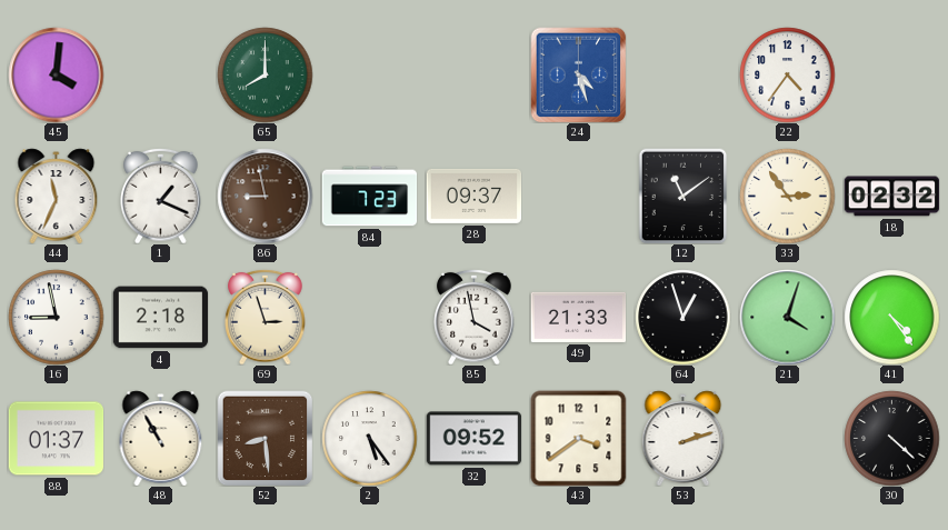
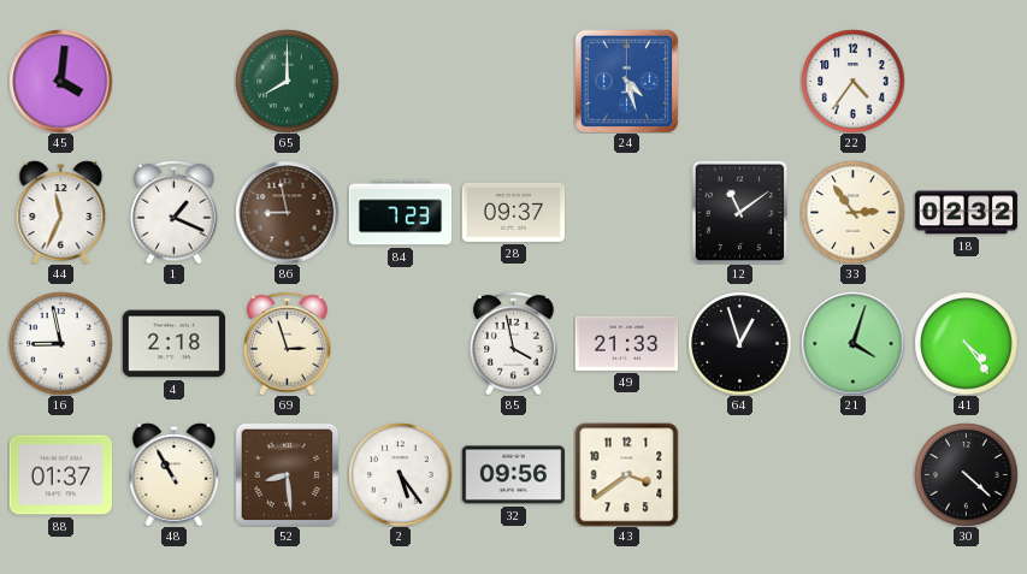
32: 09:52 -> 09:56
53: 2:12 -> none
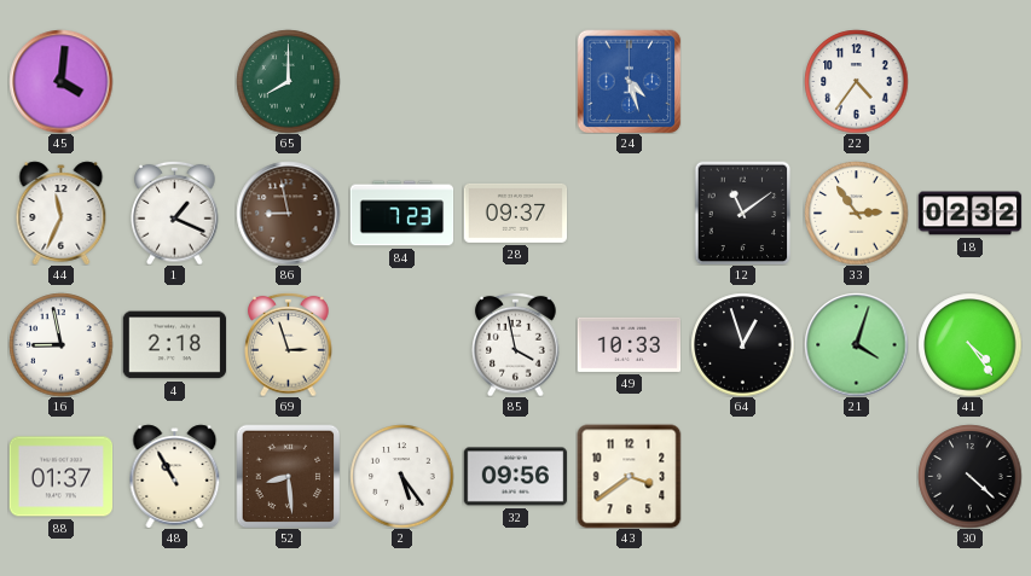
49: 21:33 -> 10:33
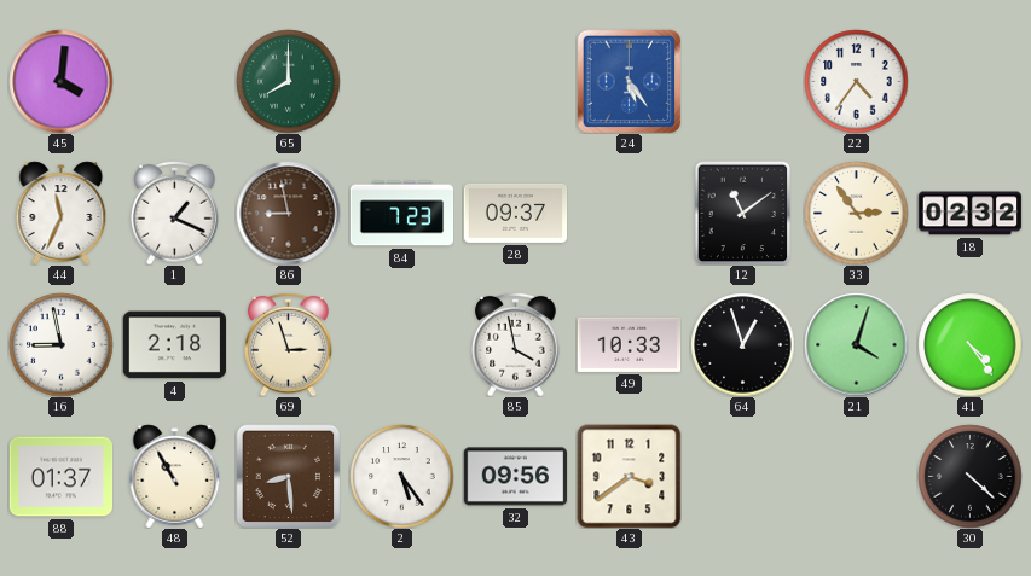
24: 4:27 -> 5:24
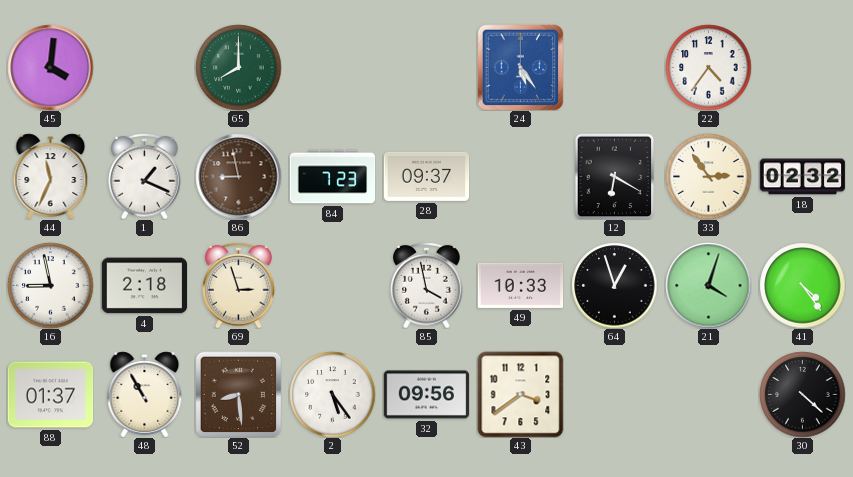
12: 11:09 -> 6:20
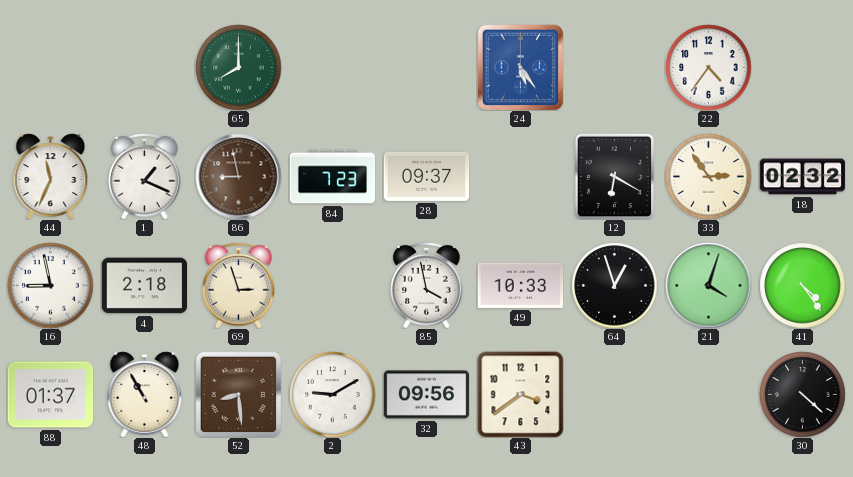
45: 4:01 -> none
2: 5:24 -> 9:10
